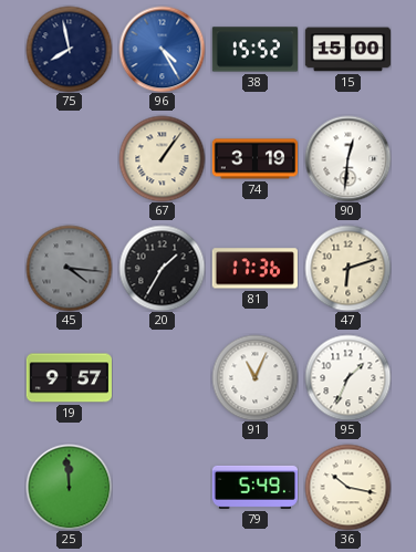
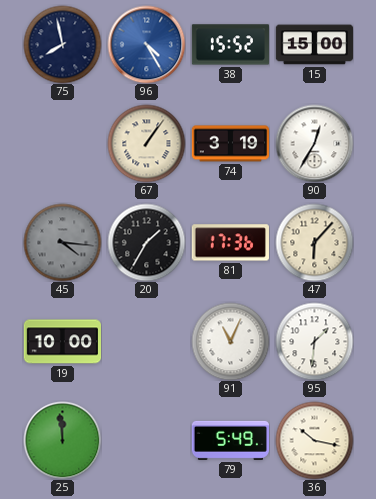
90: 12:31 -> 12:35
47: 6:12 -> 6:07
19: 9:57 -> 10:00
95: 1:34 -> 1:31
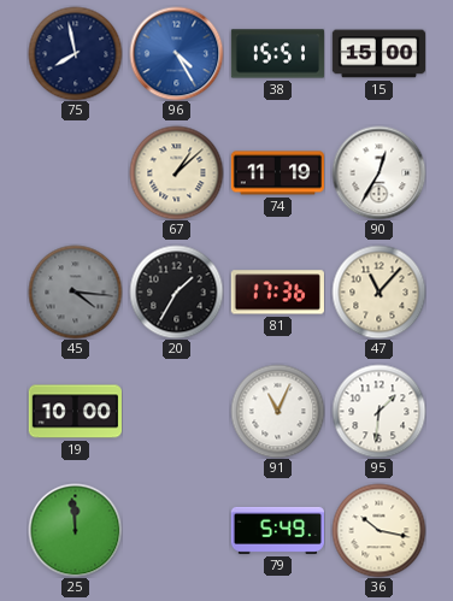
38: 15:52 -> 15:51
67: 1:06 -> 1:08
74: 3:19 -> 11:19
47: 6:07 -> 11:07
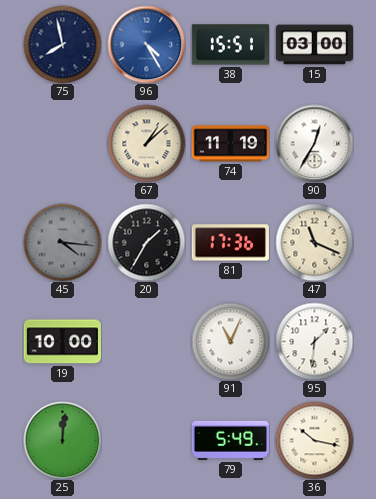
15: 15:00 -> 03:00
47: 11:07 -> 11:19
25: 11:59 -> 12:01
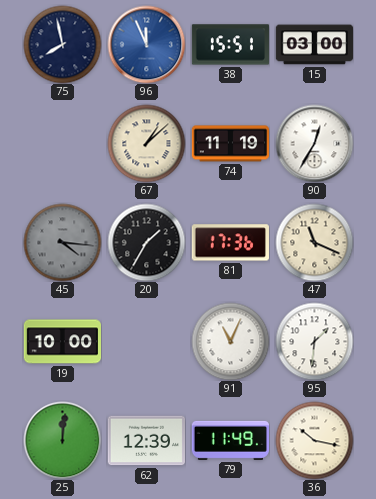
96: 4:25 -> 11:56
62: none -> 12:39
79: 5:49 -> 11:49
